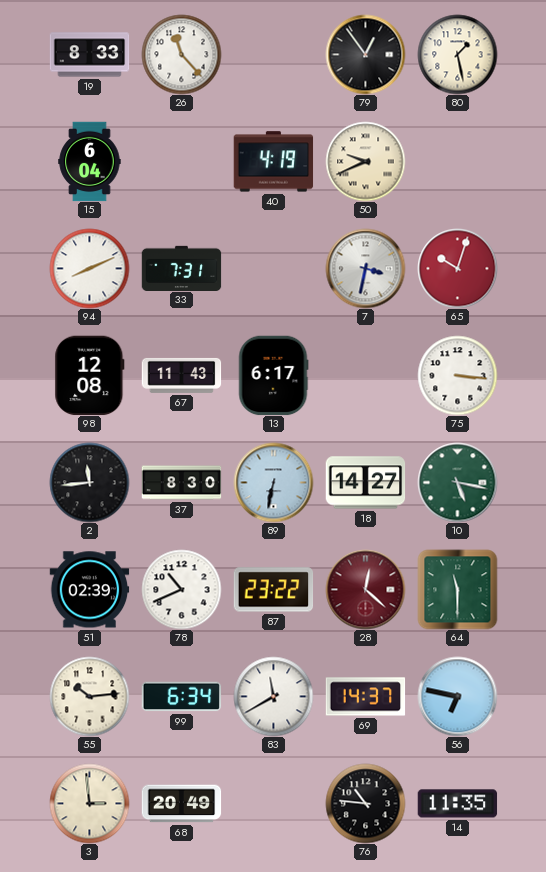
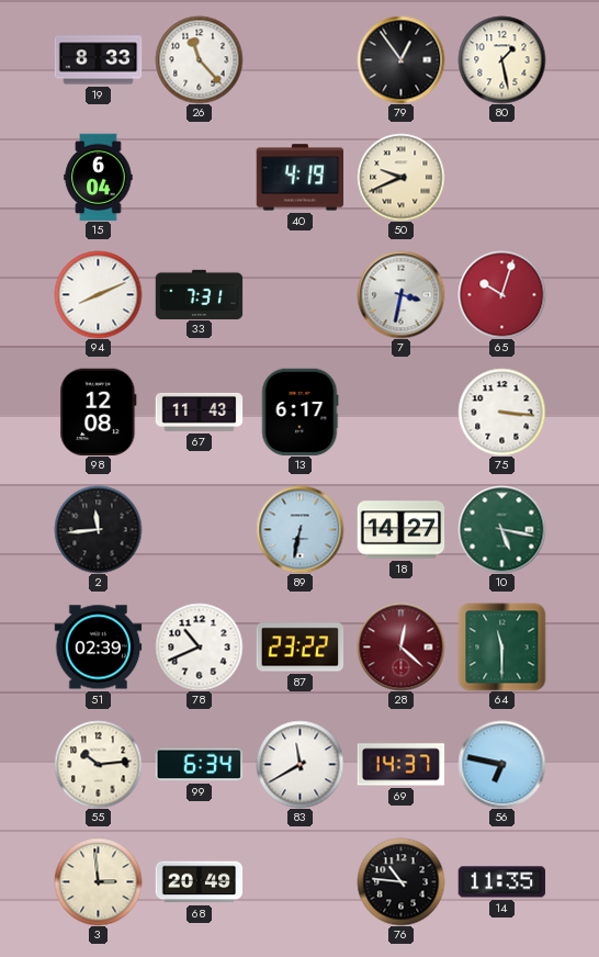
37: 8:30 -> none
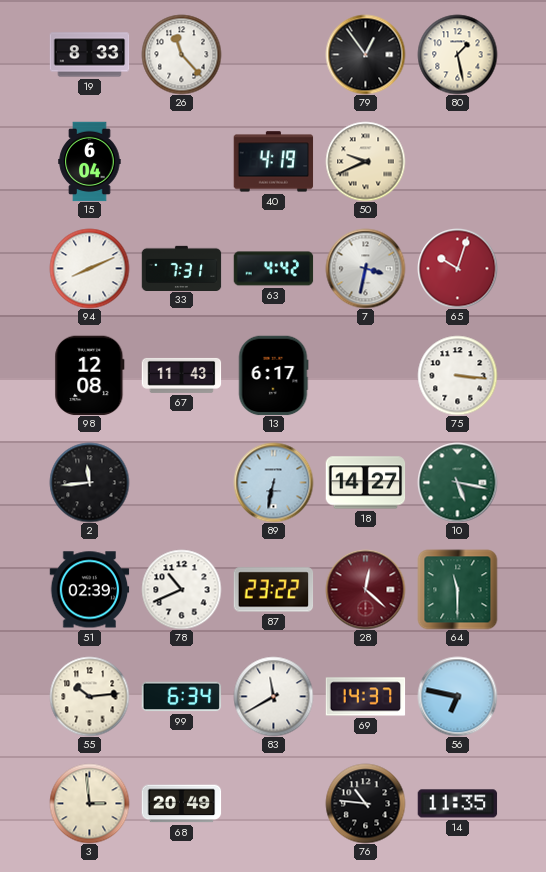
63: none -> 4:42
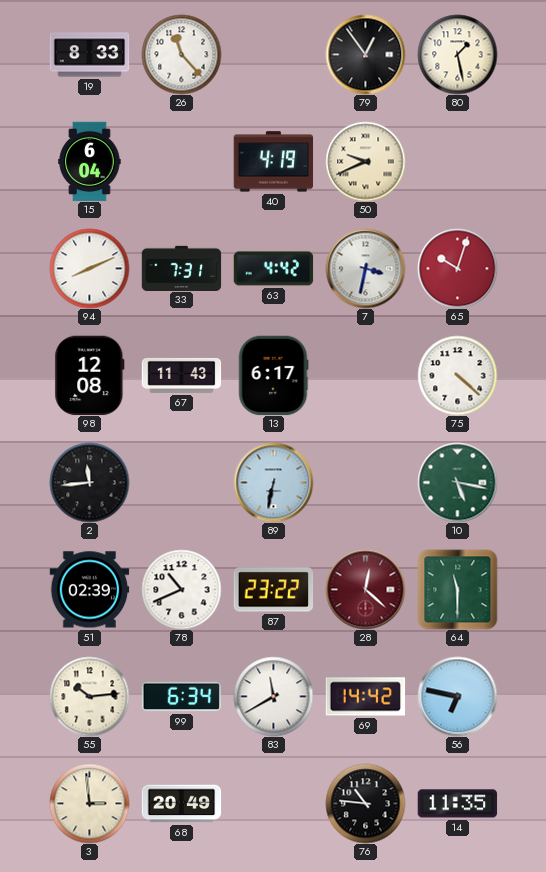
75: 3:16 -> 4:22
18: 14:27 -> none
69: 14:37 -> 14:42
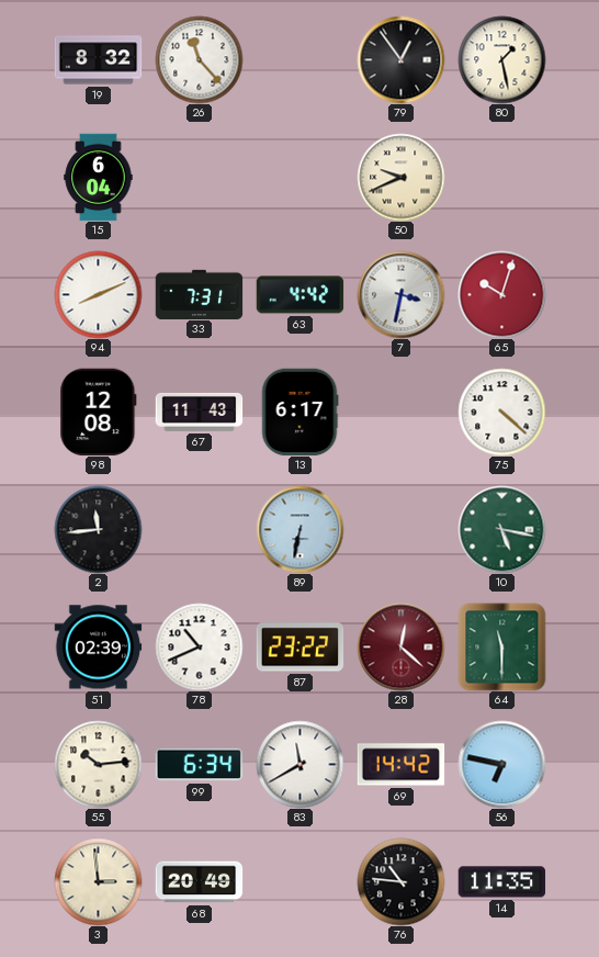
19: 8:33 -> 8:32
40: 4:19 -> none
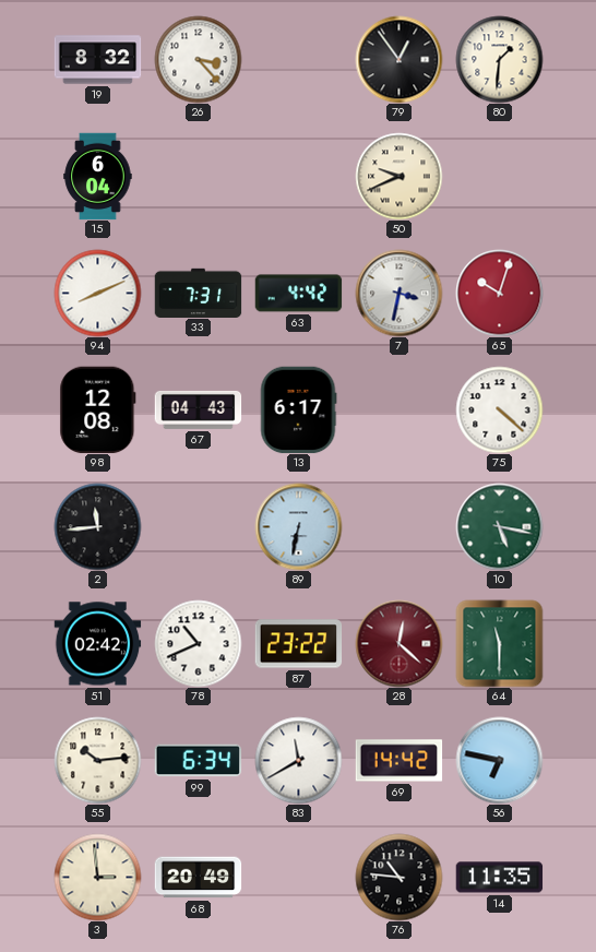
26: 11:23 -> 3:23
80: 1:28 -> 1:31
67: 11:43 -> 04:43
51: 02:39 -> 02:42
